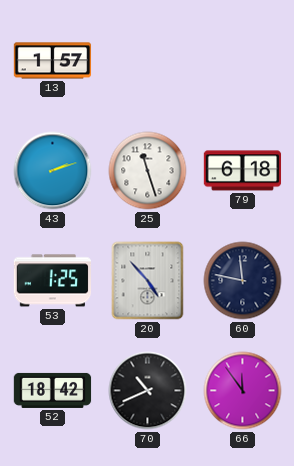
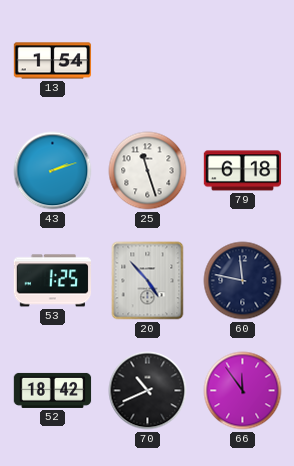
13: 1:57 -> 1:54
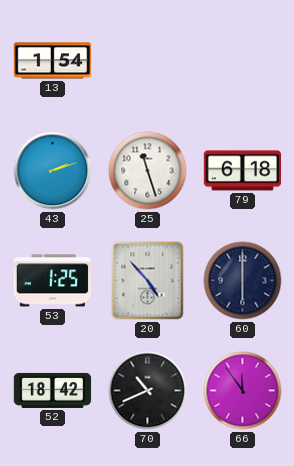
60: 11:47 -> 6:00
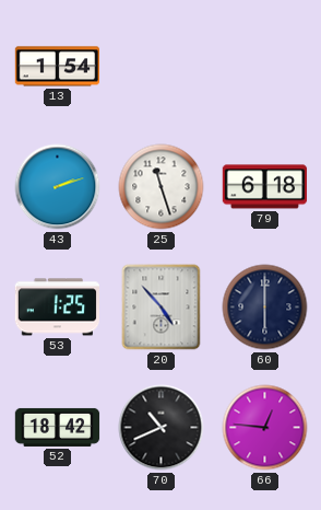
66: 11:54 -> 12:46
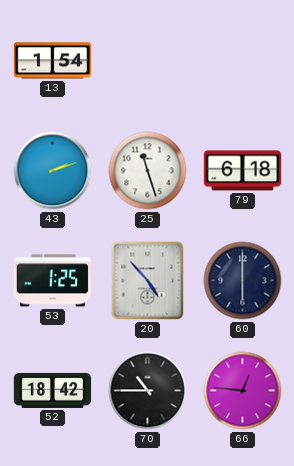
70: 10:41 -> 10:45
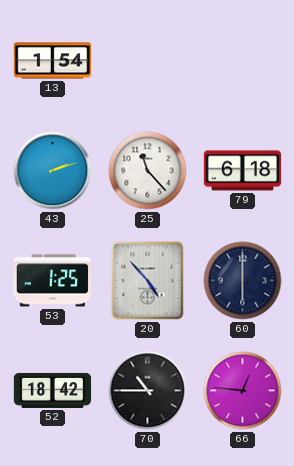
25: 11:27 -> 11:23
